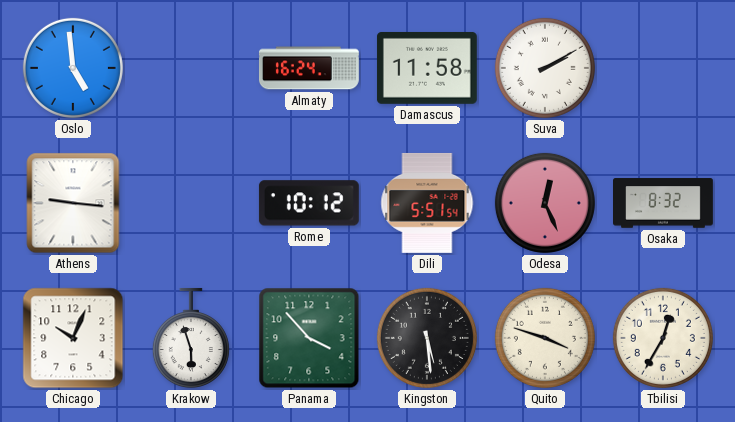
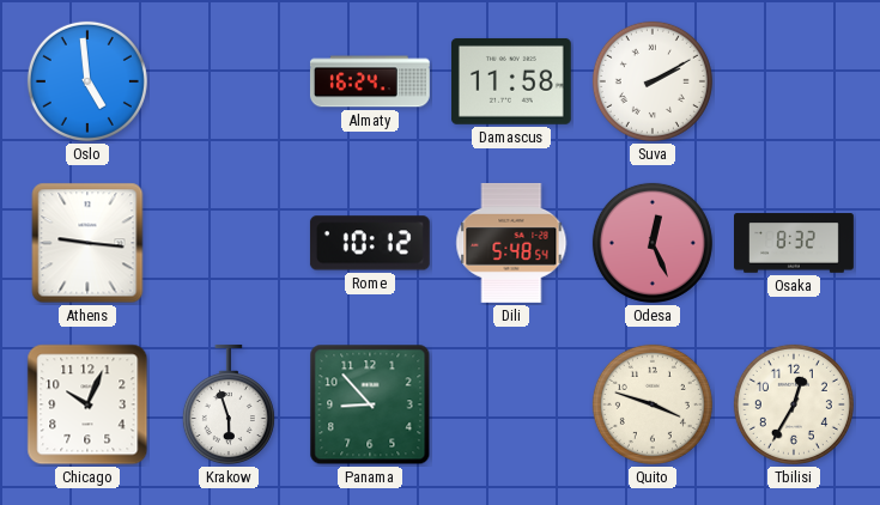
Dili: 5:51 -> 5:48
Panama: 3:53 -> 8:53
Kingston: 5:29 -> none
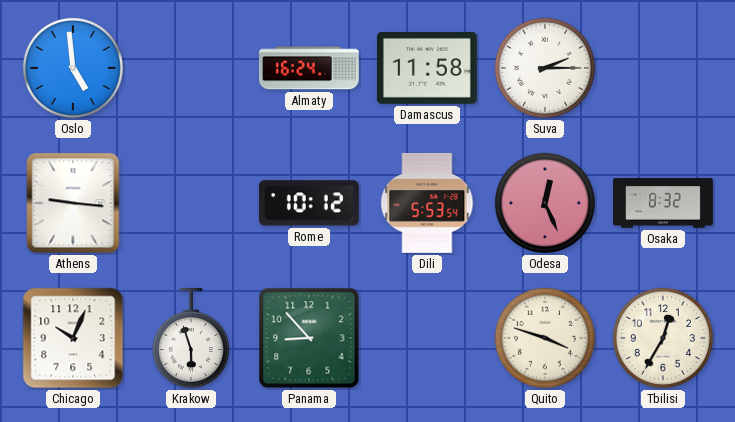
Suva: 2:10 -> 2:15
Dili: 5:48 -> 5:53
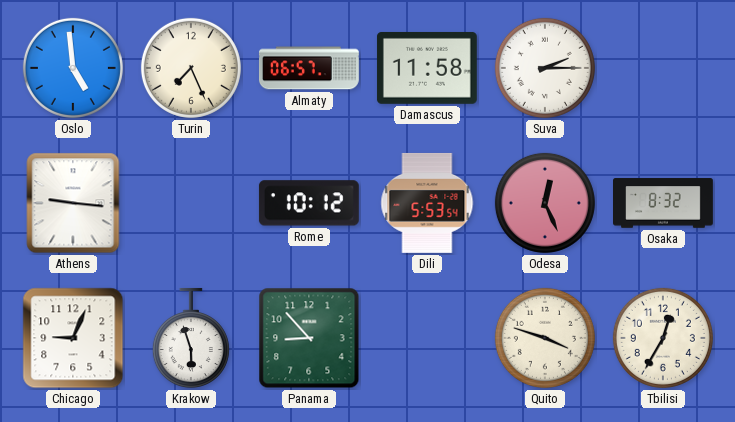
Turin: none -> 7:26
Almaty: 16:24 -> 06:57
Chicago: 10:04 -> 9:04
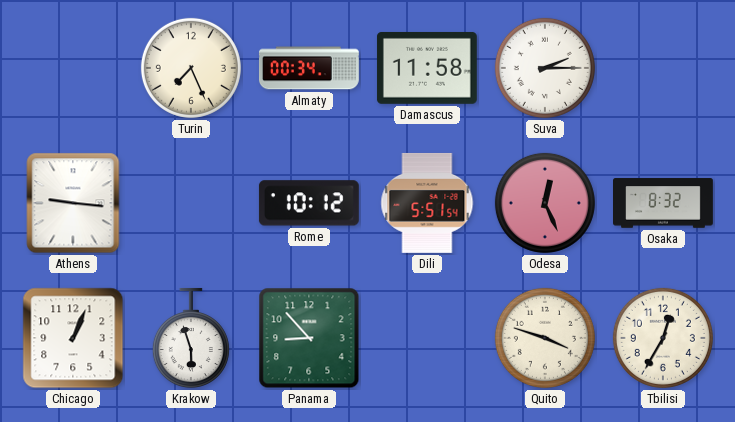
Oslo: 4:59 -> none
Almaty: 06:57 -> 00:34
Dili: 5:53 -> 5:51
Chicago: 9:04 -> 1:04
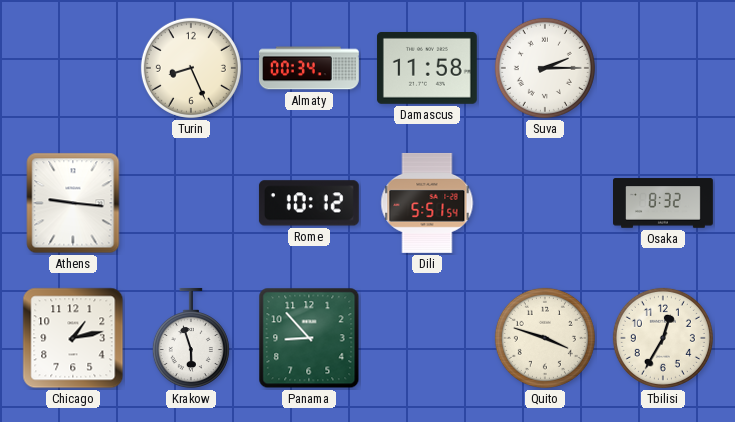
Turin: 7:26 -> 8:26
Odesa: 12:26 -> none
Chicago: 1:04 -> 1:13
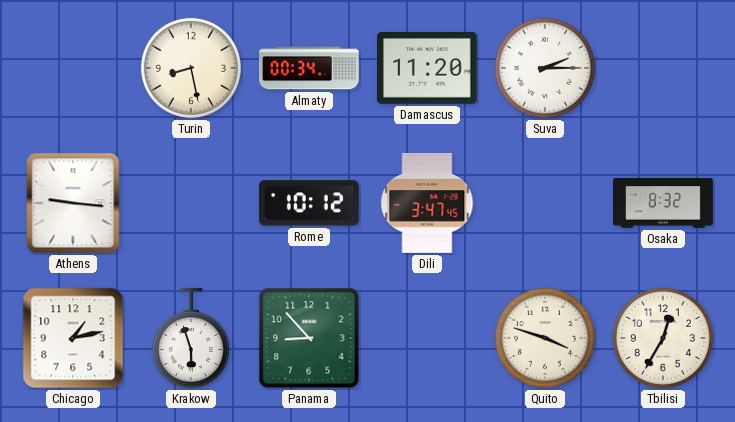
Turin: 8:26 -> 8:28
Damascus: 11:58 -> 11:20
Dili: 5:51 -> 3:47
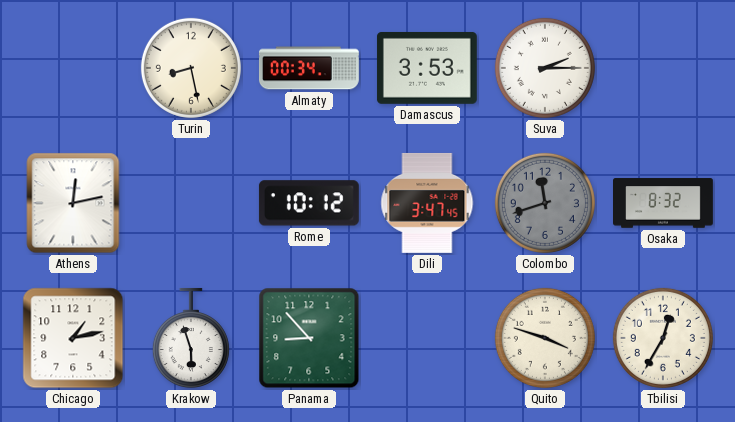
Damascus: 11:20 -> 3:53
Athens: 9:16 -> 12:13
Colombo: none -> 11:42
